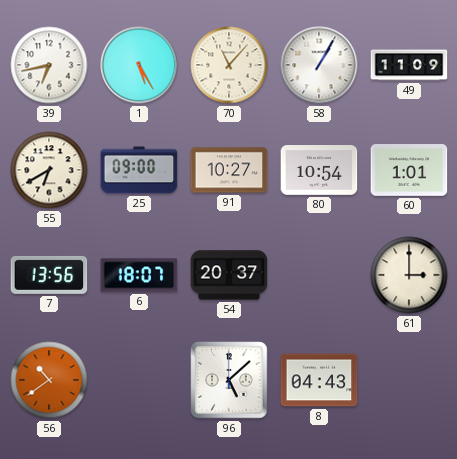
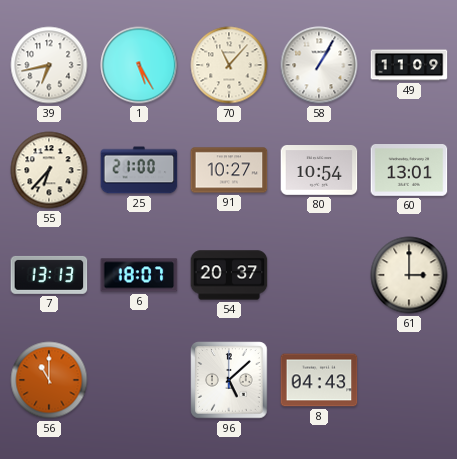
55: 6:40 -> 6:37
25: 09:00 -> 21:00
60: 1:01 -> 13:01
7: 13:56 -> 13:13
56: 10:39 -> 11:00
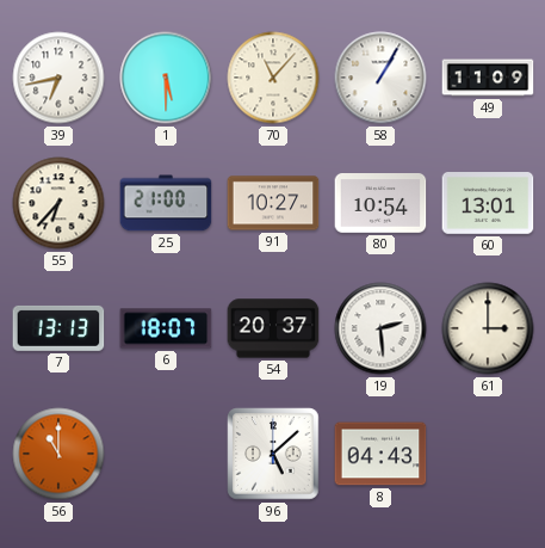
1: 5:25 -> 5:30
19: none -> 2:29
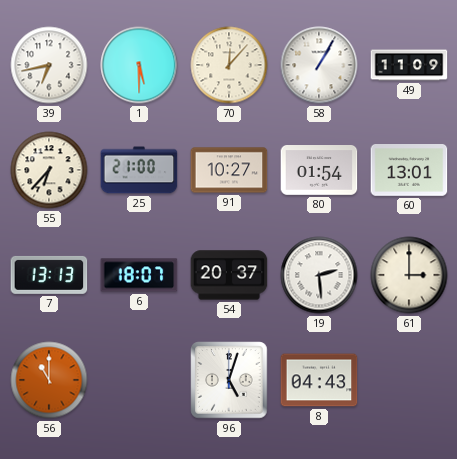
70: 11:07 -> 12:07
80: 10:54 -> 01:54
96: 5:08 -> 5:03
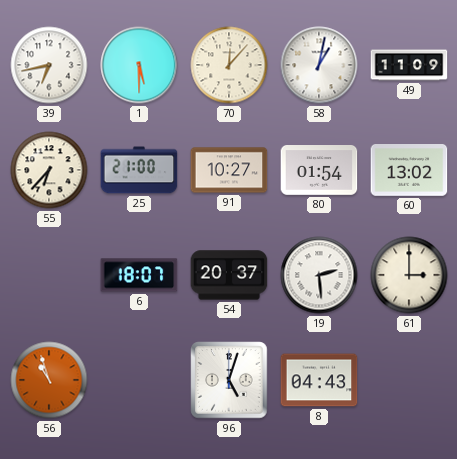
58: 1:05 -> 1:02
60: 13:01 -> 13:02
7: 13:13 -> none
56: 11:00 -> 10:57
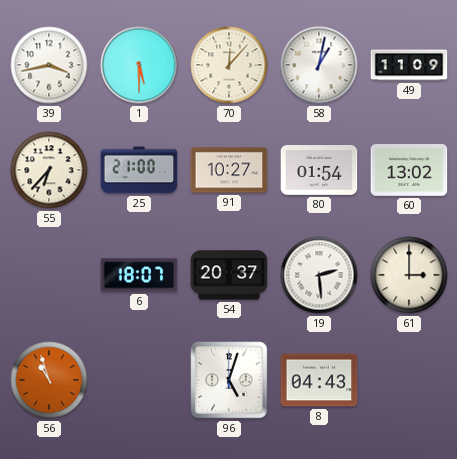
39: 6:43 -> 3:43
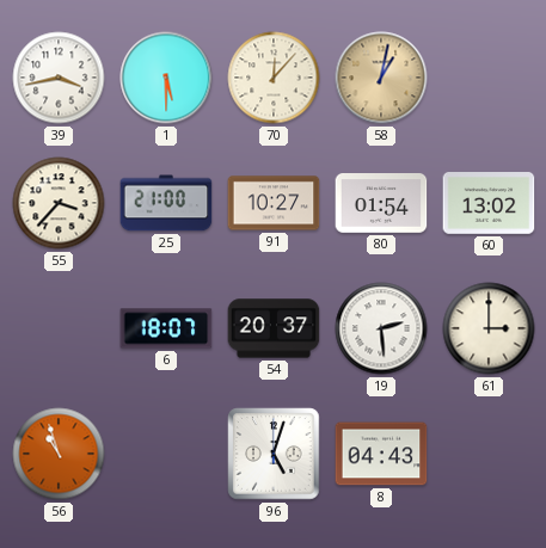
58 dial: white -> champagne
49: 11:09 -> none
55: 6:37 -> 3:37
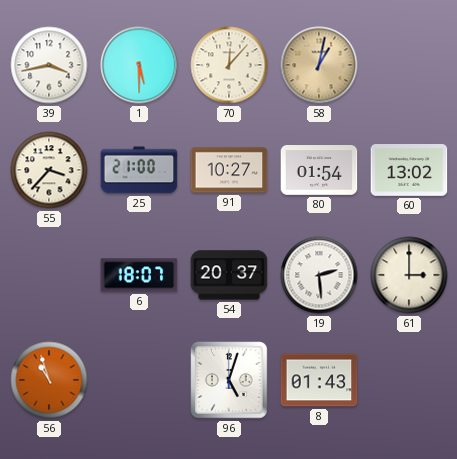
8: 04:43 -> 01:43
